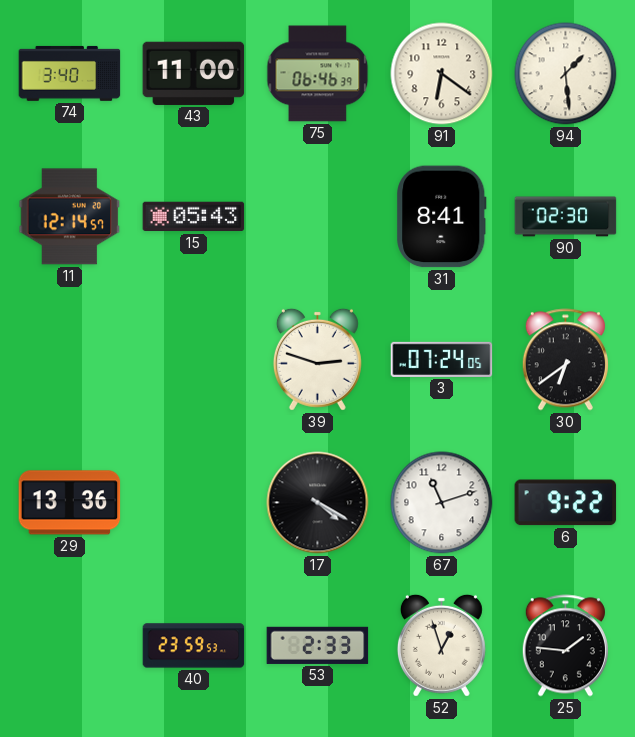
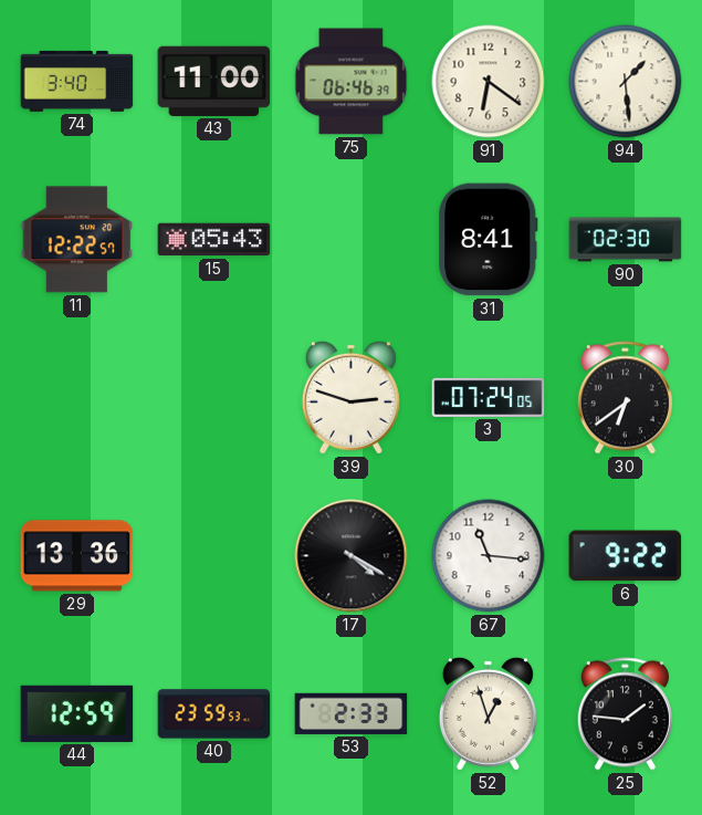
11: 12:14 -> 12:22
67: 11:12 -> 11:16
44: none -> 12:59
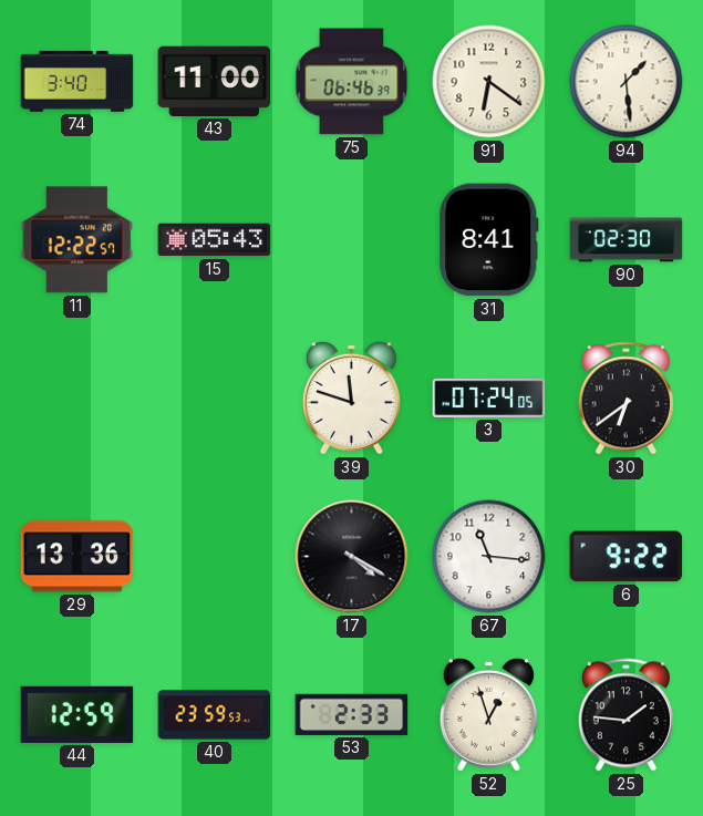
39: 2:48 -> 11:48
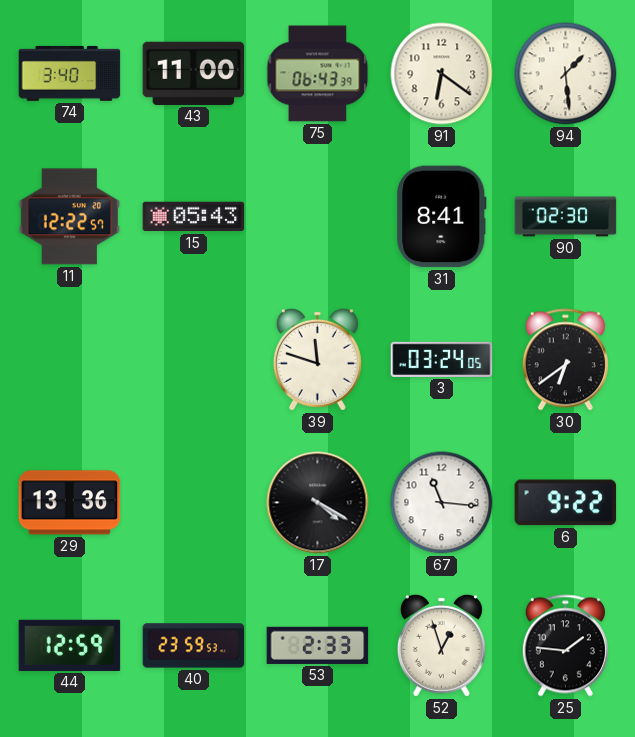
75: 06:46 -> 06:43
3: 07:24 -> 03:24
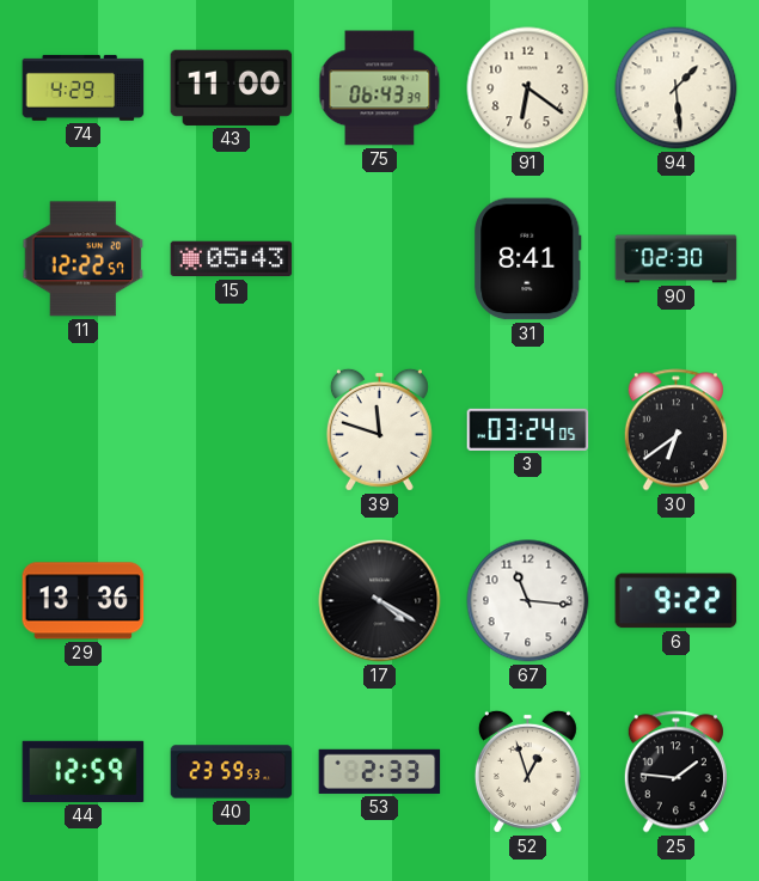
74: 3:40 -> 4:29
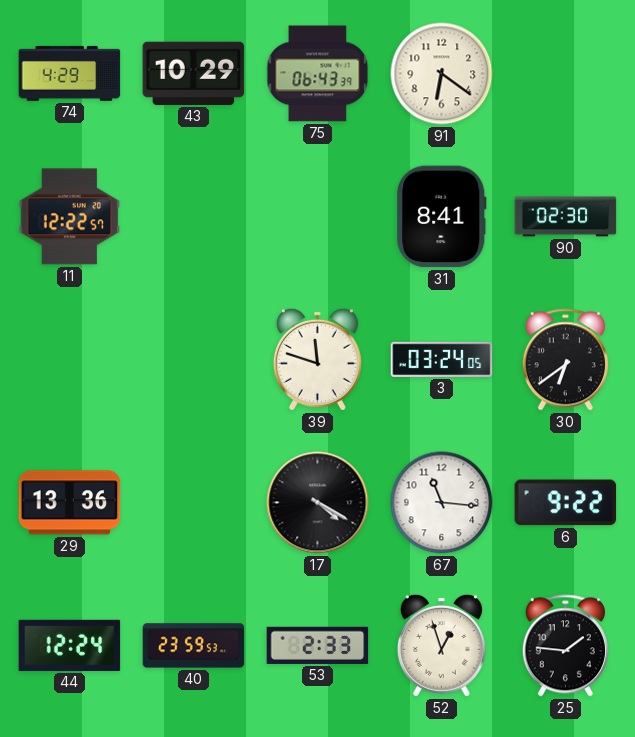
43: 11:00 -> 10:29
94: 1:29 -> none
15: 05:43 -> none
44: 12:59 -> 12:24
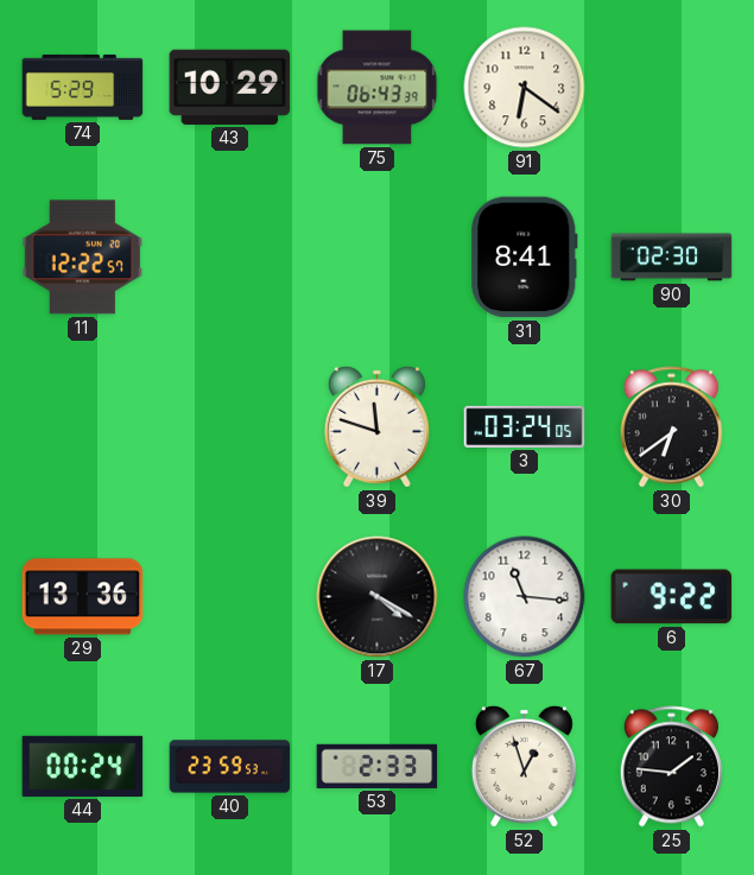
74: 4:29 -> 5:29
44: 12:24 -> 00:24
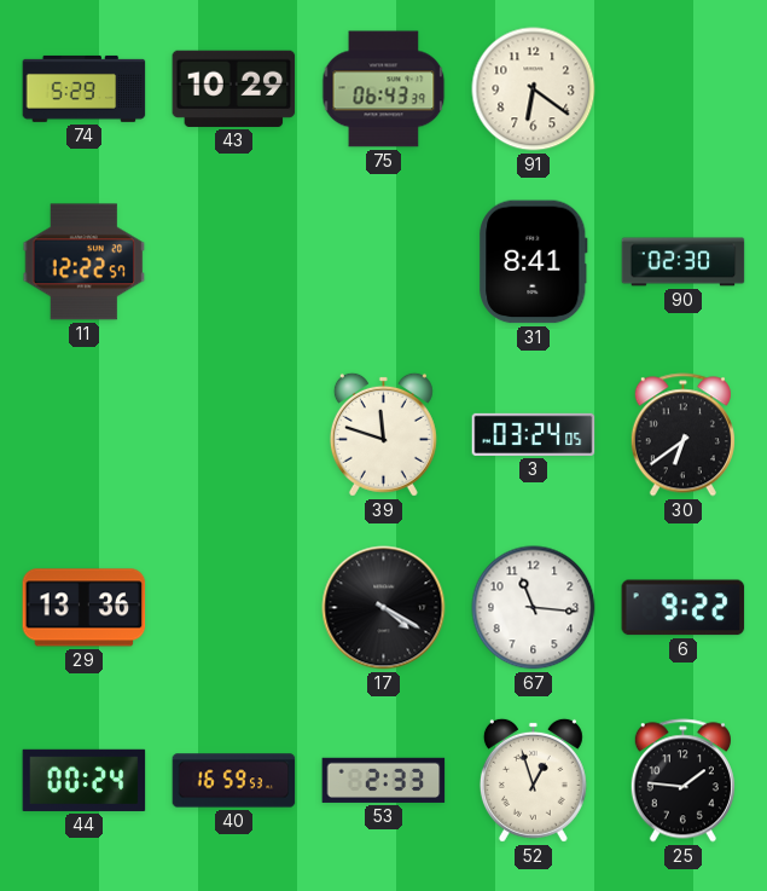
40: 23:59 -> 16:59
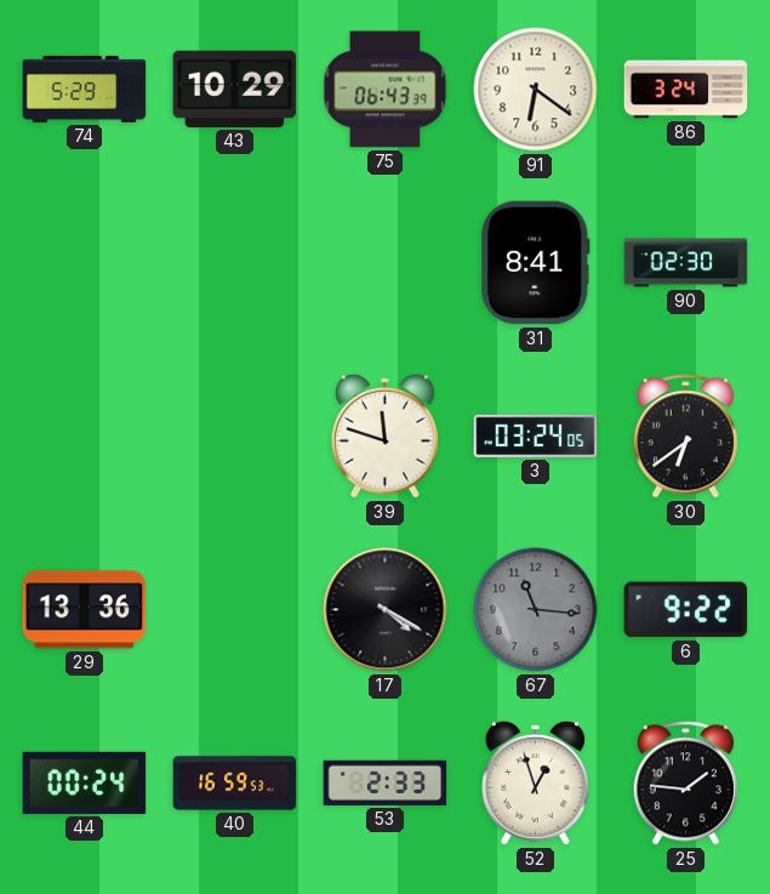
86: none -> 3:24
11: 12:22 -> none
67 dial: white -> grey
